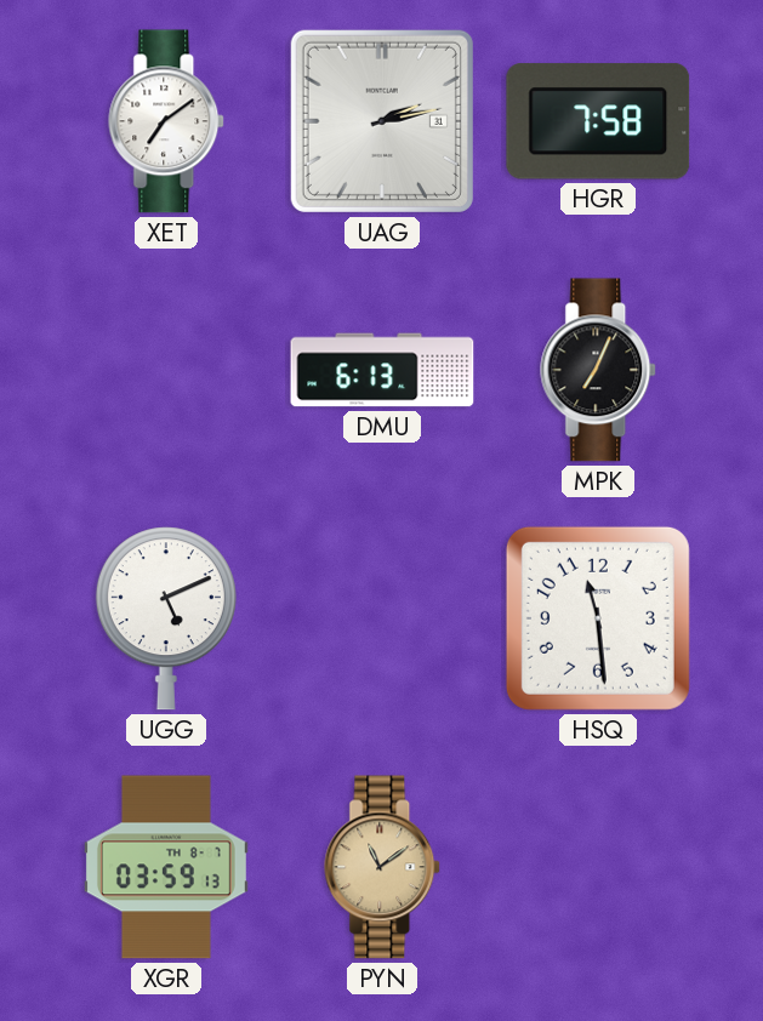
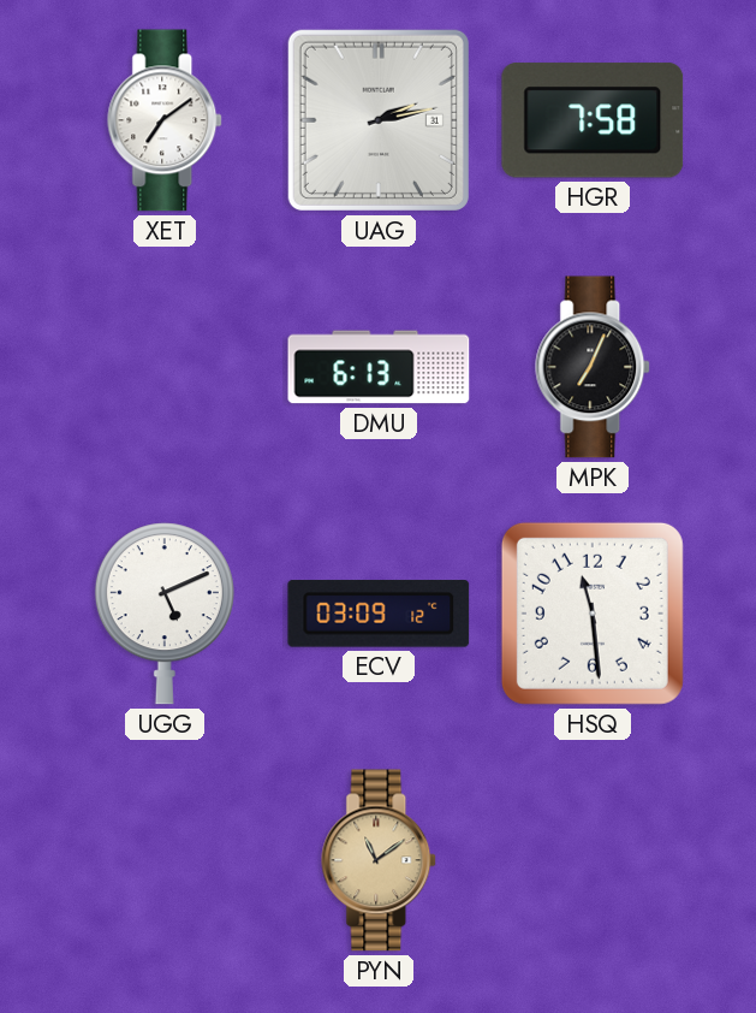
ECV: none -> 03:09
XGR: 03:59 -> none
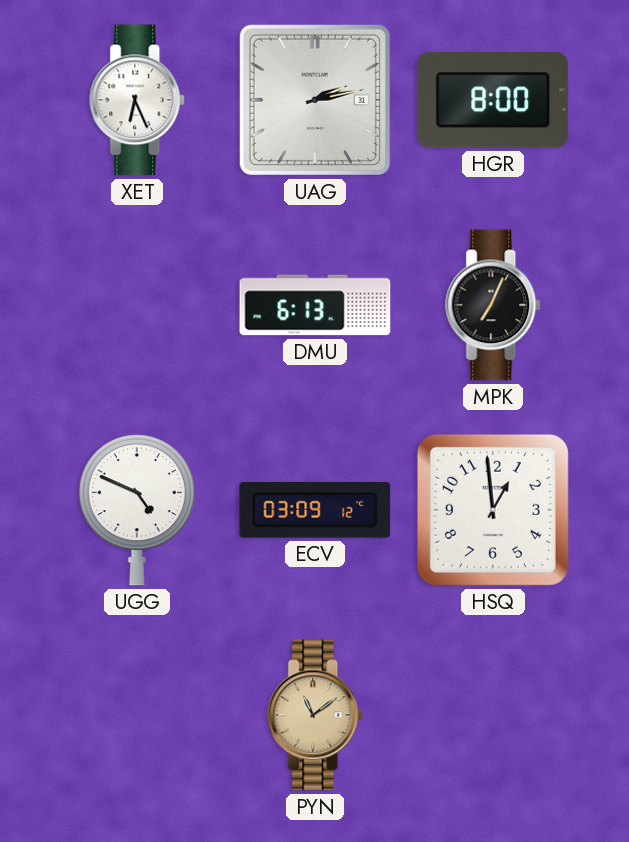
XET: 7:09 -> 6:26
HGR: 7:58 -> 8:00
UGG: 5:11 -> 4:49
HSQ: 11:29 -> 12:59
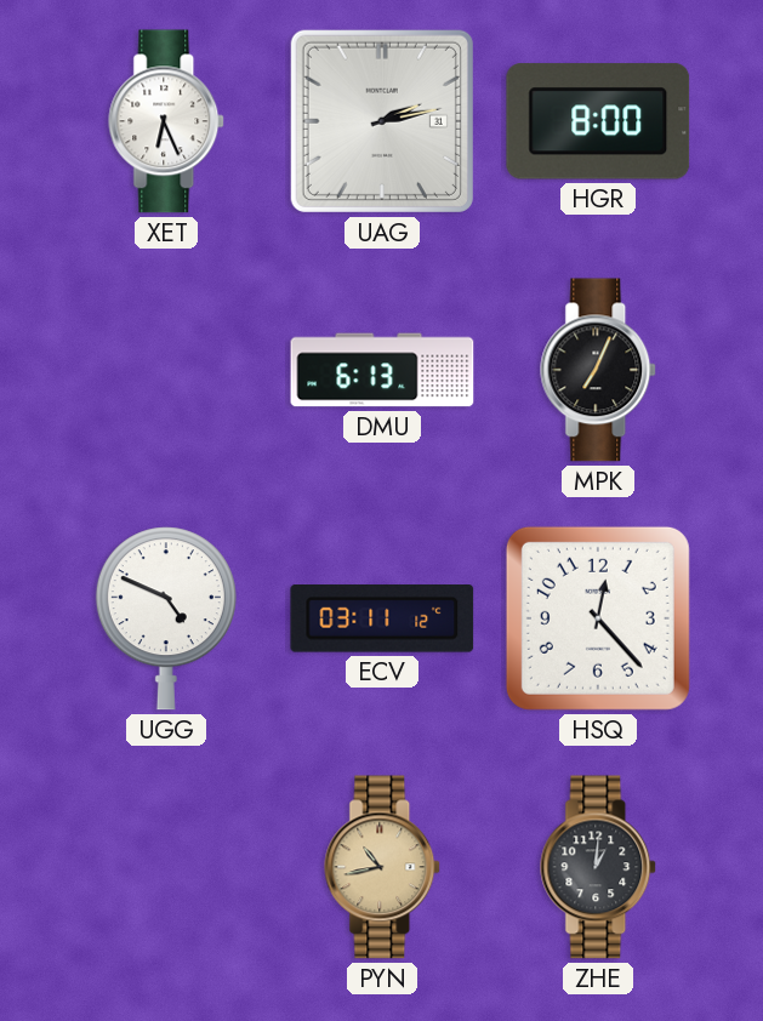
ECV: 03:09 -> 03:11
HSQ: 12:59 -> 12:23
PYN: 11:09 -> 10:43
ZHE: none -> 1:01
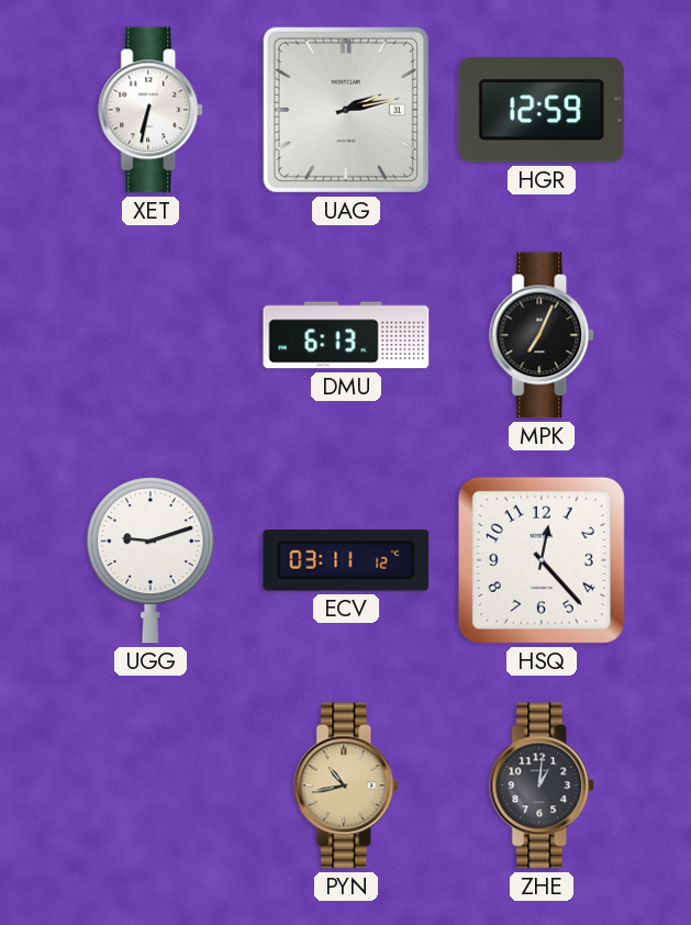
XET: 6:26 -> 6:32
HGR: 8:00 -> 12:59
UGG: 4:49 -> 9:12
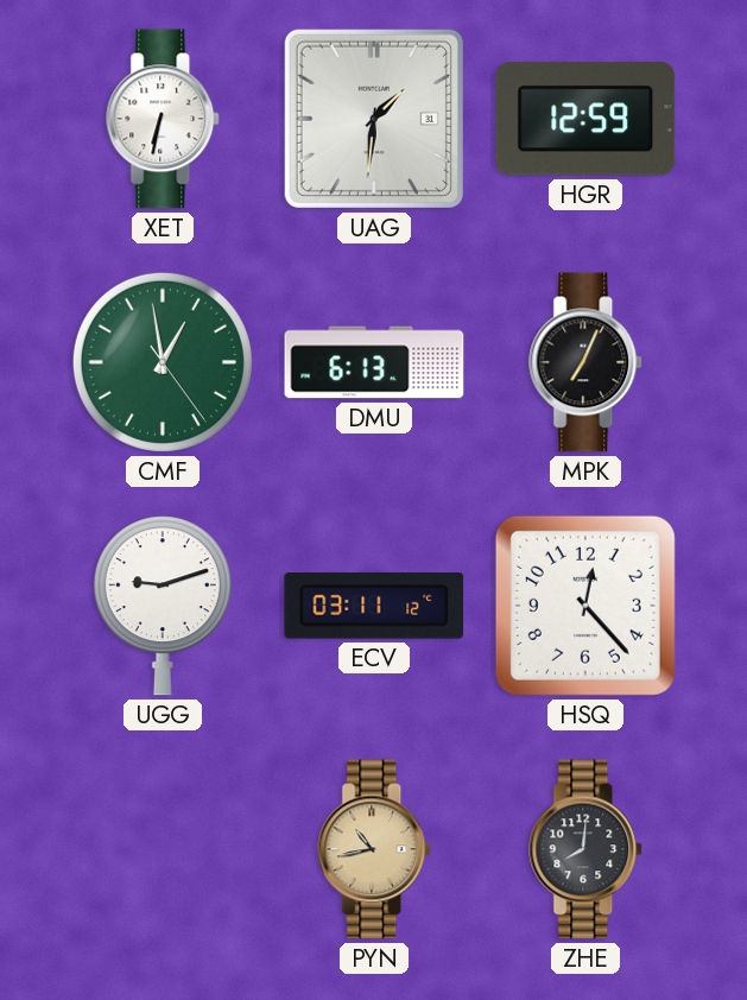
UAG: 2:13 -> 1:31
CMF: none -> 12:58
ZHE: 1:01 -> 8:01
